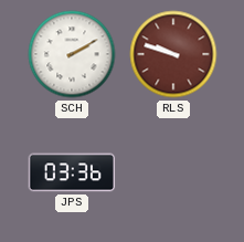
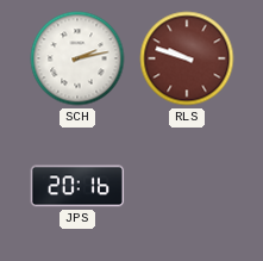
SCH: 2:10 -> 2:13
JPS: 03:36 -> 20:16
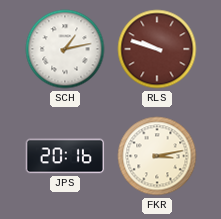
SCH: 2:13 -> 1:13
FKR: none -> 3:13
